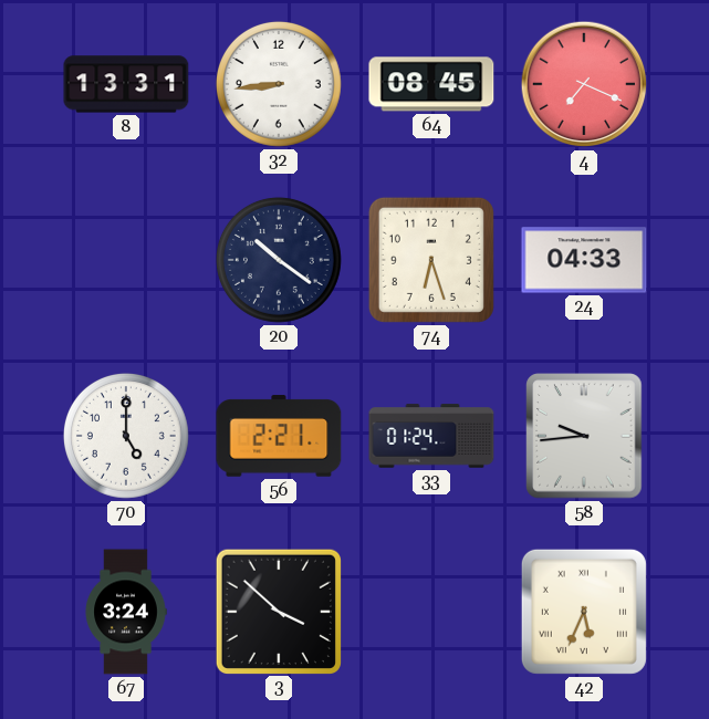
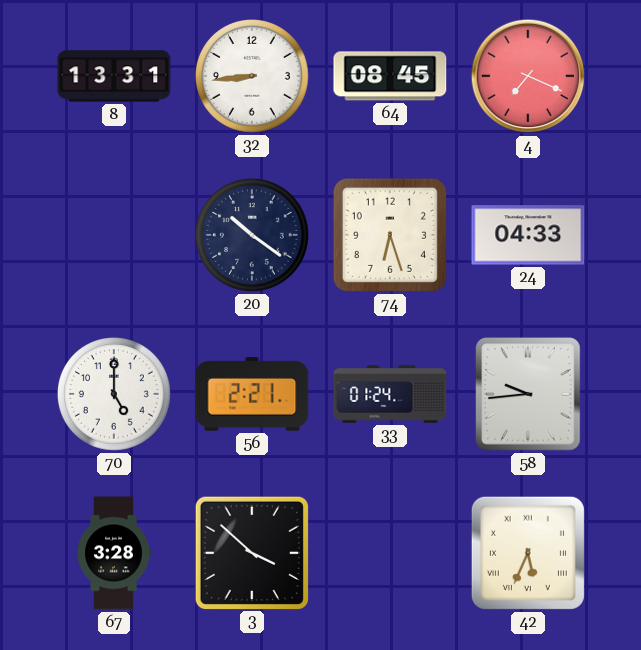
67: 3:24 -> 3:28
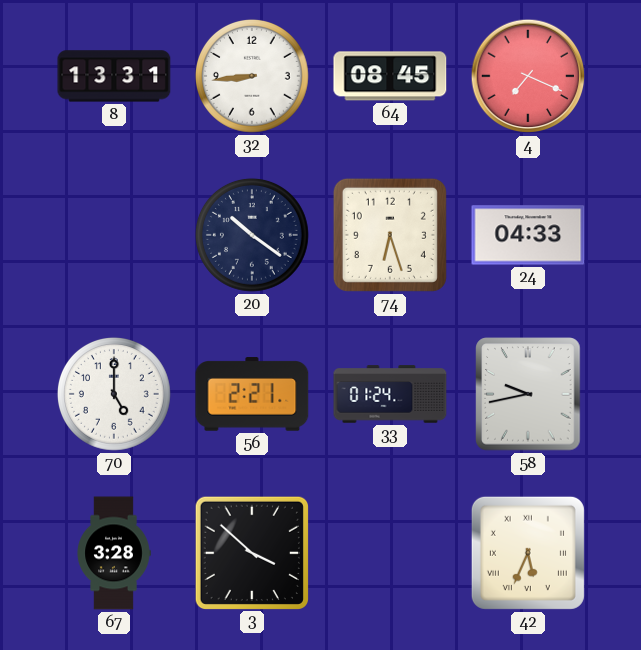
58: 9:44 -> 9:43
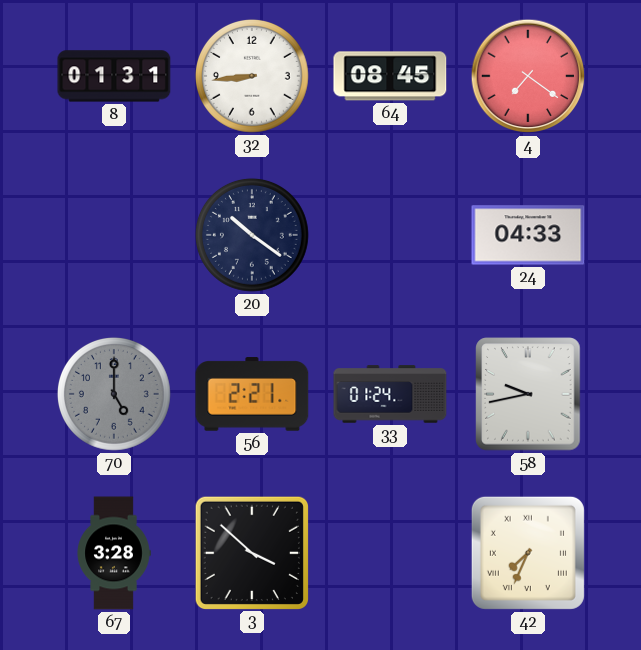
8: 13:31 -> 01:31
4: 7:19 -> 7:21
74: 6:27 -> none
70 dial: white -> grey
42: 5:34 -> 7:34
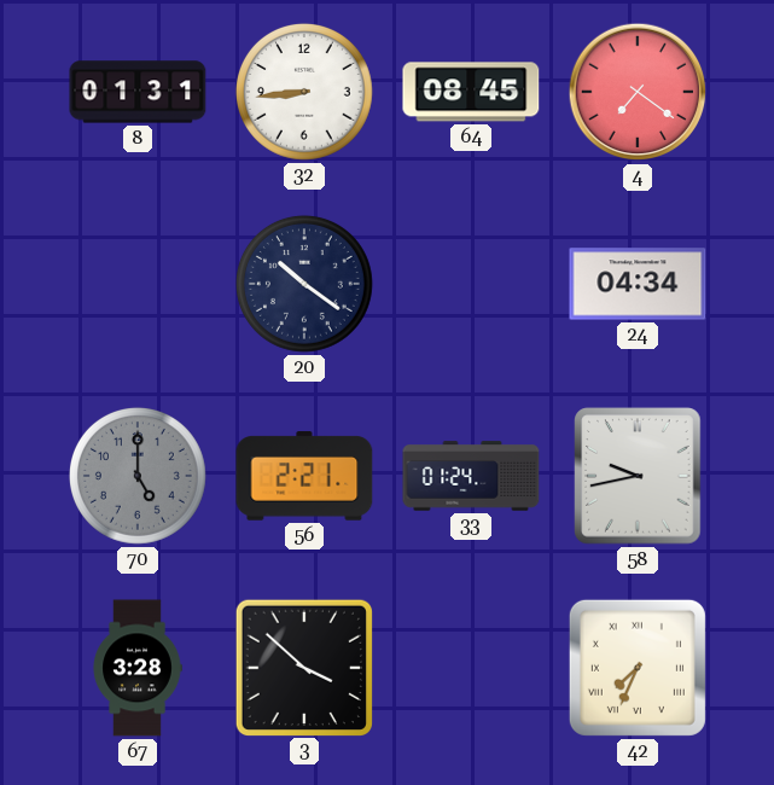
24: 04:33 -> 04:34
